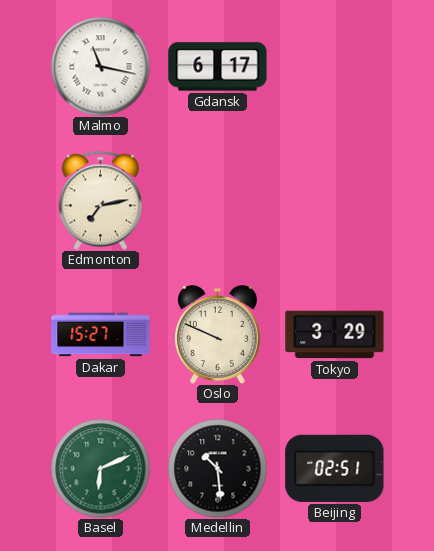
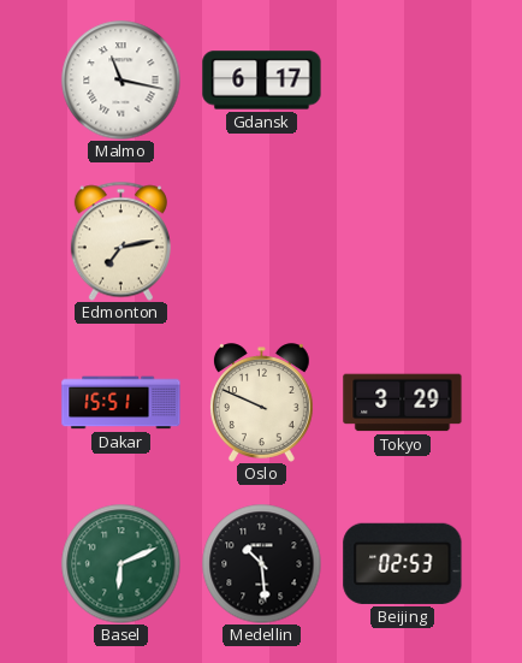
Dakar: 15:27 -> 15:51
Beijing: 02:51 -> 02:53
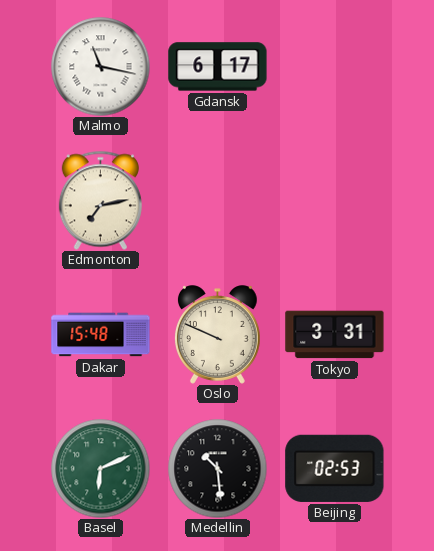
Dakar: 15:51 -> 15:48
Tokyo: 3:29 -> 3:31
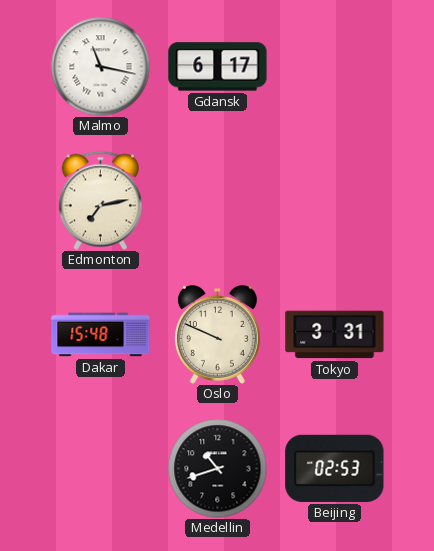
Basel: 6:11 -> none
Medellin: 10:29 -> 10:42
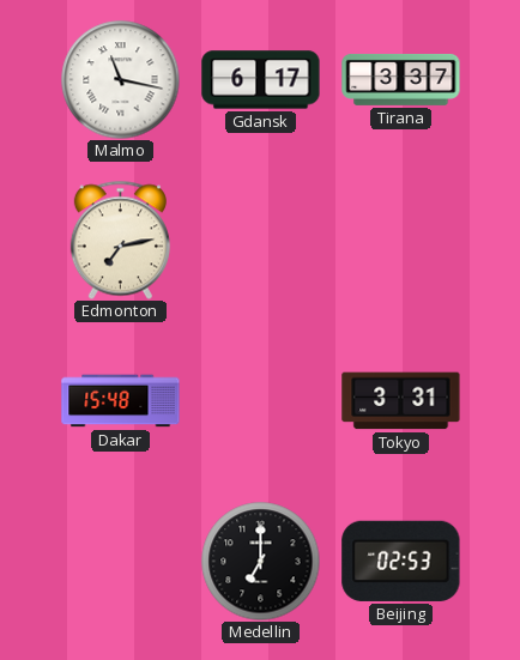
Tirana: none -> 3:37
Oslo: 9:49 -> none
Medellin: 10:42 -> 7:00
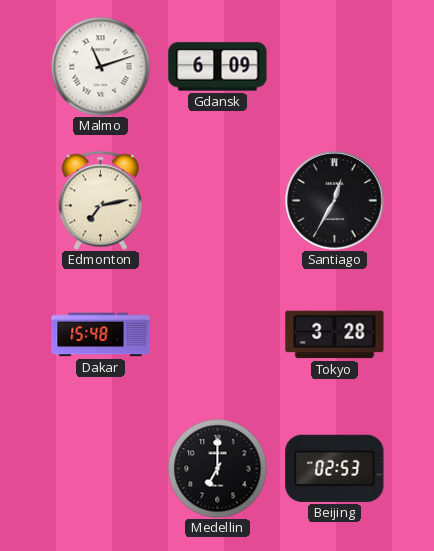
Malmo: 11:17 -> 11:12
Gdansk: 6:17 -> 6:09
Tirana: 3:37 -> none
Santiago: none -> 12:35
Tokyo: 3:31 -> 3:28
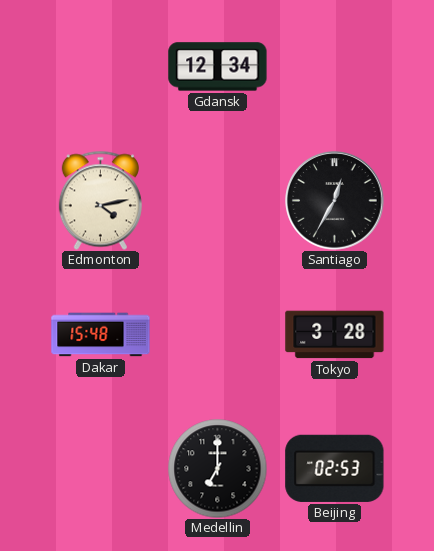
Malmo: 11:12 -> none
Gdansk: 6:09 -> 12:34
Edmonton: 7:13 -> 4:13
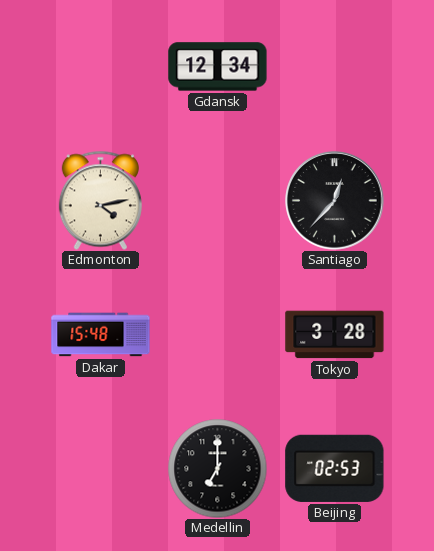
Santiago: 12:35 -> 12:37
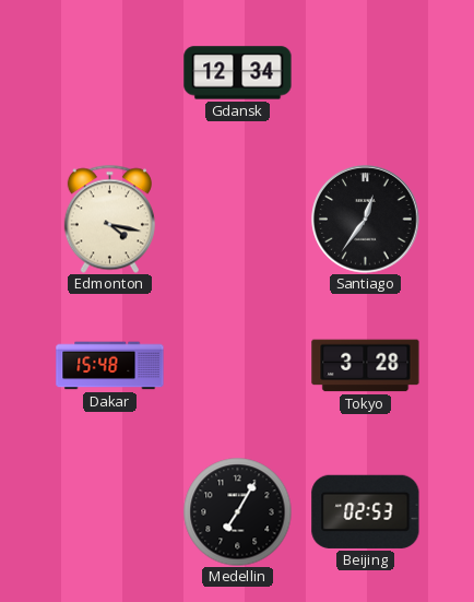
Edmonton: 4:13 -> 4:17
Santiago: 12:37 -> 12:36
Medellin: 7:00 -> 7:05
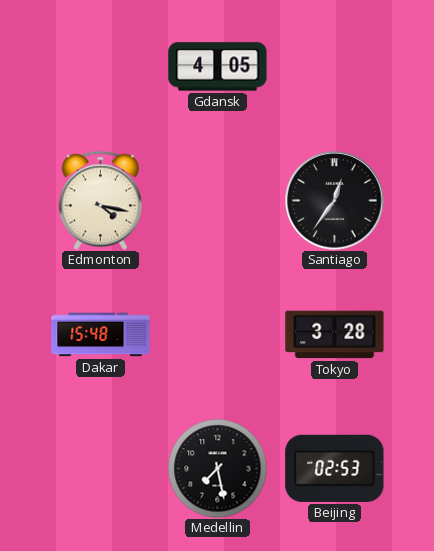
Gdansk: 12:34 -> 4:05
Medellin: 7:05 -> 7:28
